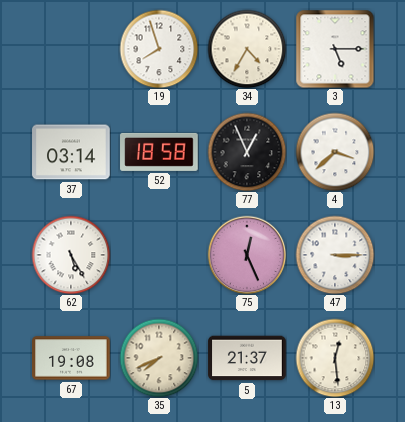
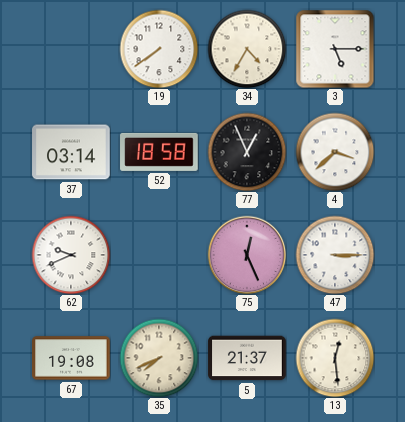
19: 7:57 -> 7:39
62: 5:25 -> 9:41
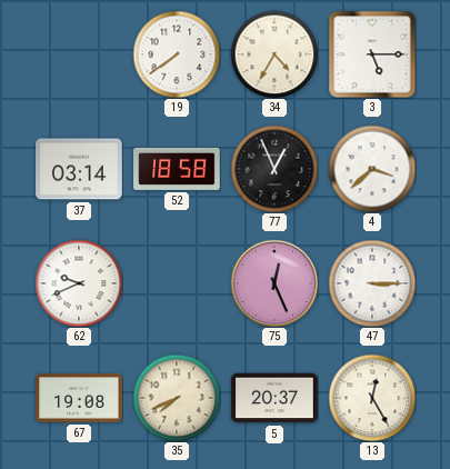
5: 21:37 -> 20:37
13: 12:29 -> 12:25
